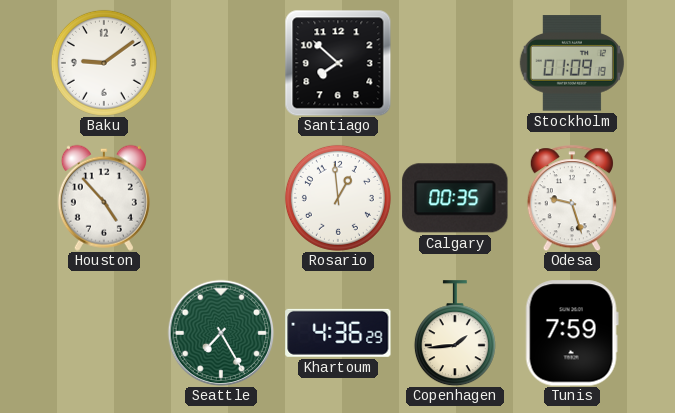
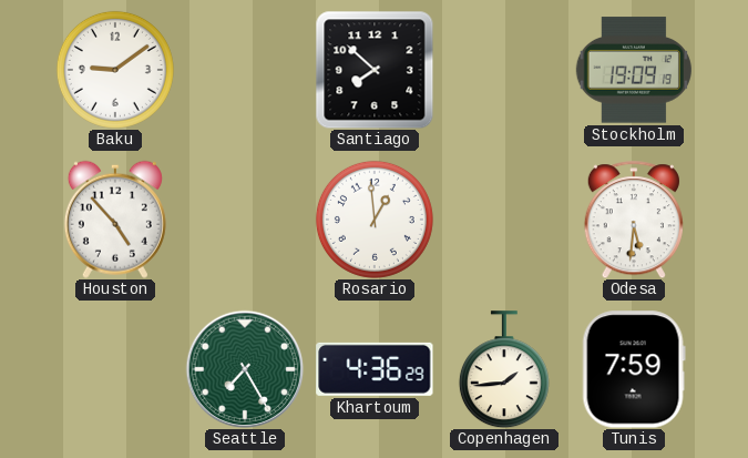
Stockholm: 01:09 -> 19:09
Calgary: 00:35 -> none
Odesa: 9:27 -> 5:31
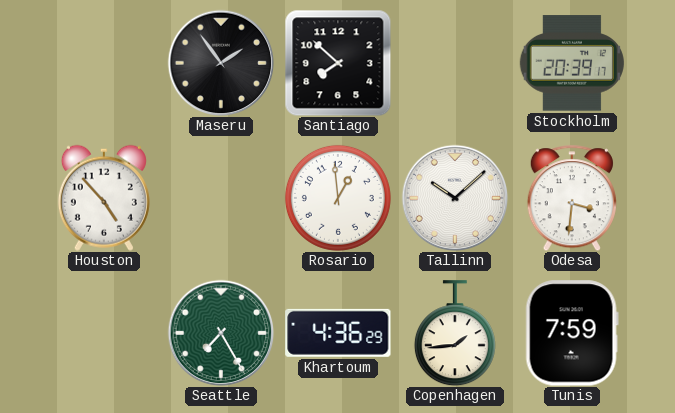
Baku: 9:09 -> none
Maseru: none -> 1:54
Stockholm: 19:09 -> 20:39
Tallinn: none -> 10:08
Odesa: 5:31 -> 3:31
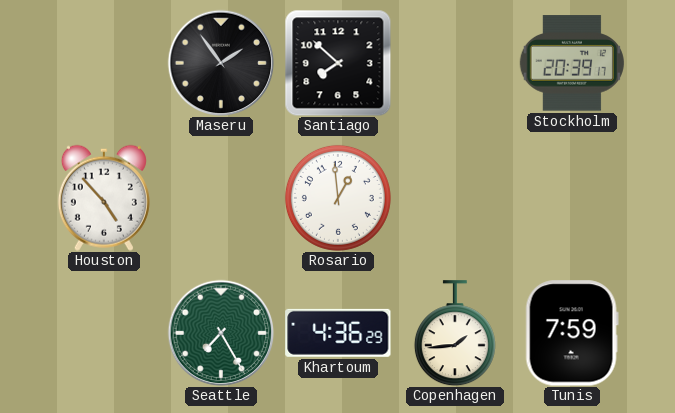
Tallinn: 10:08 -> none
Odesa: 3:31 -> none
